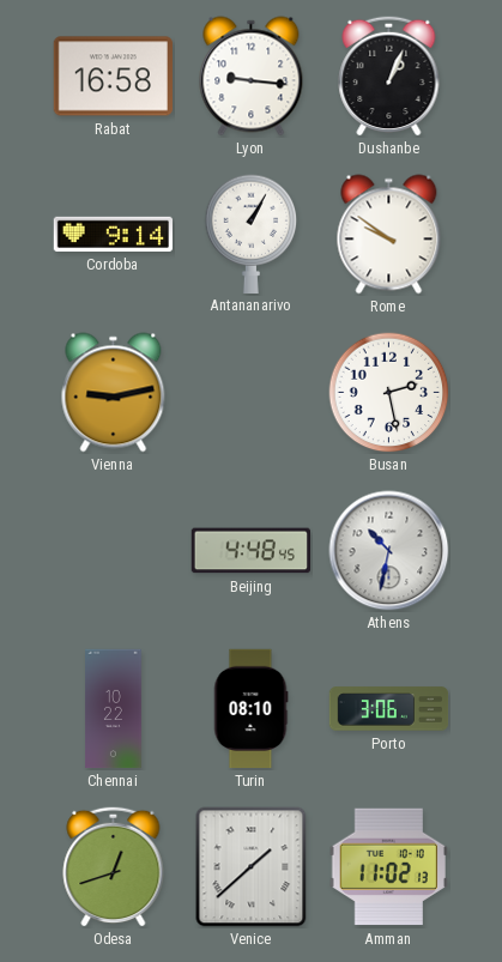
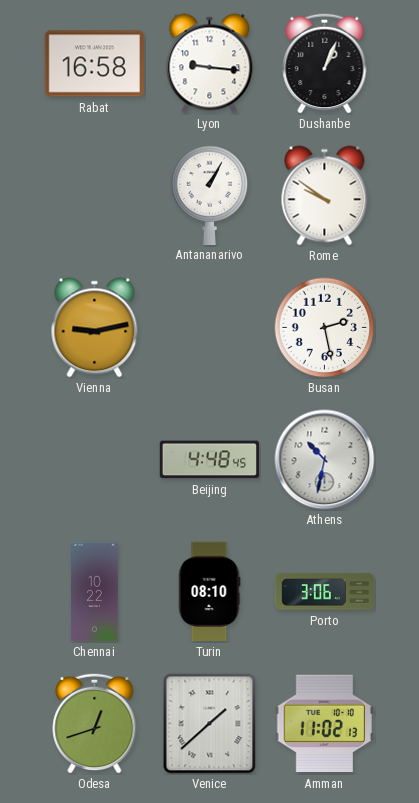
Cordoba: 9:14 -> none
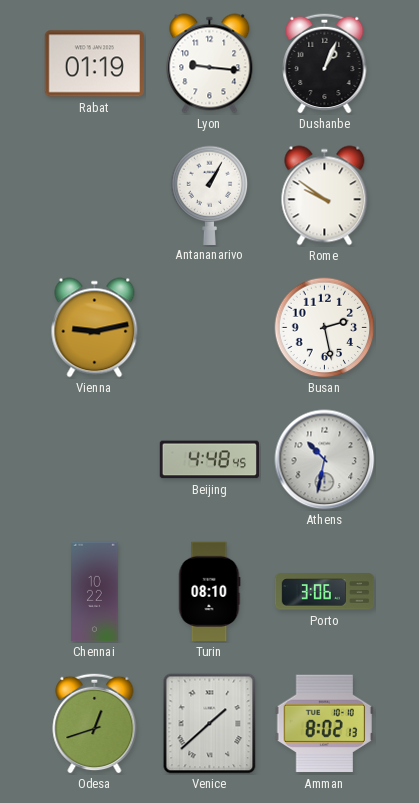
Rabat: 16:58 -> 01:19
Amman: 11:02 -> 8:02
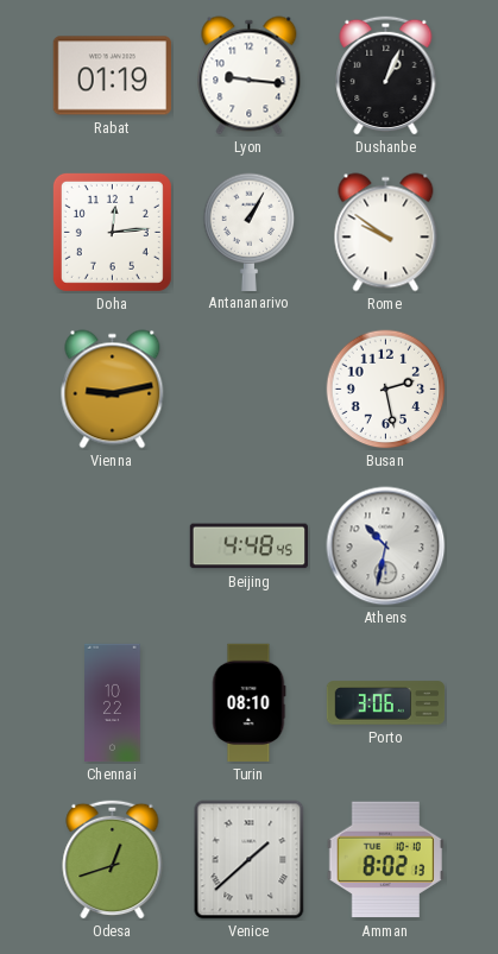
Doha: none -> 12:14
